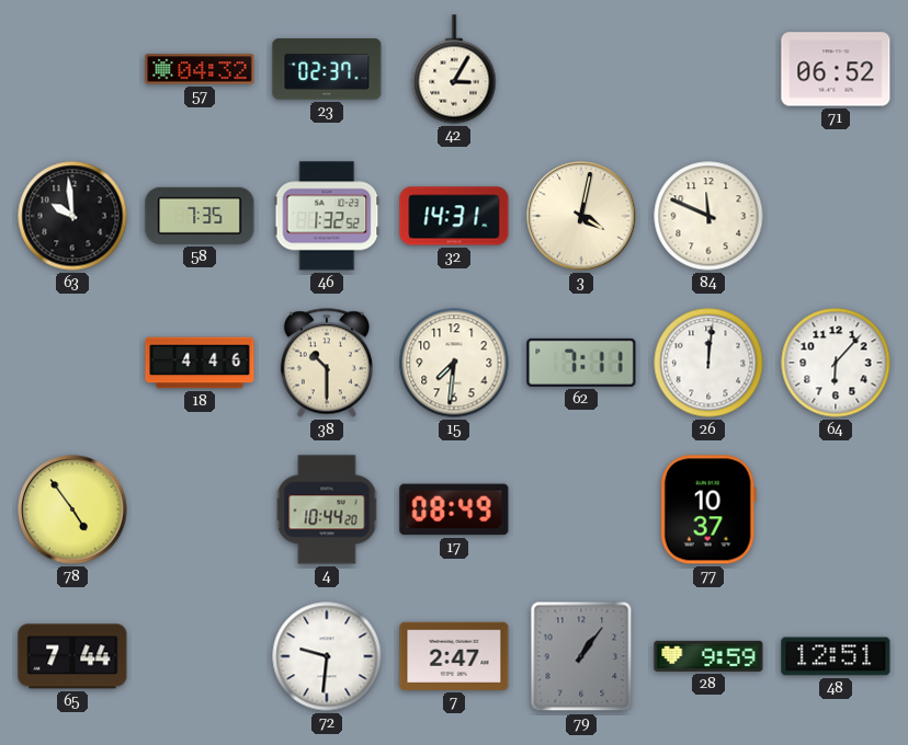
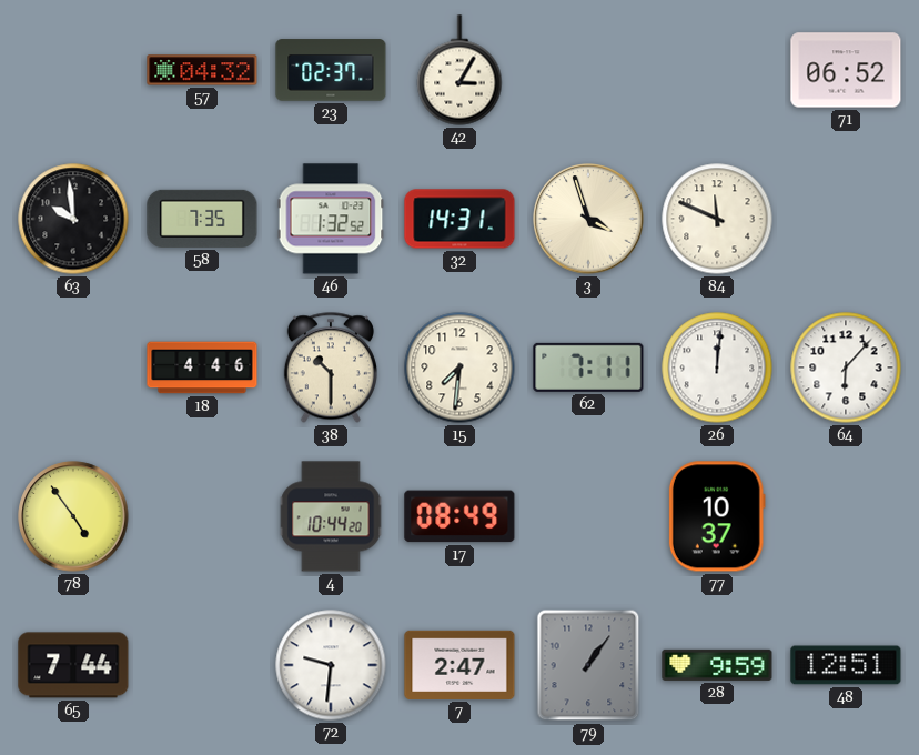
3: 4:02 -> 3:57
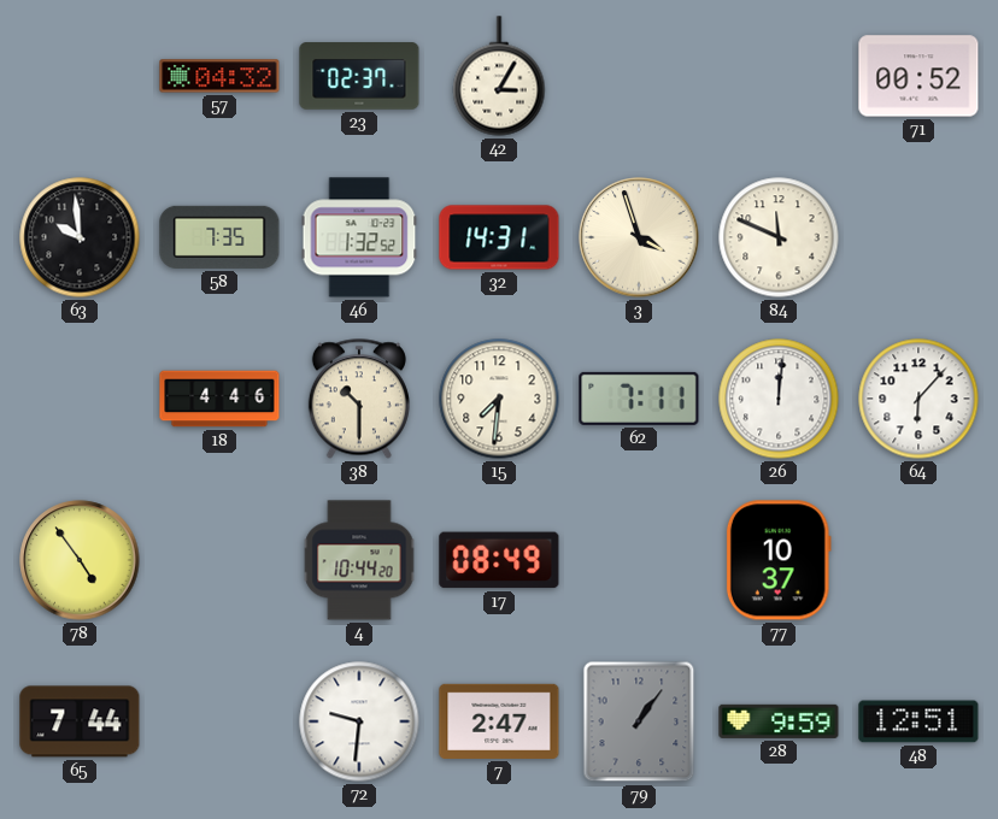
71: 06:52 -> 00:52
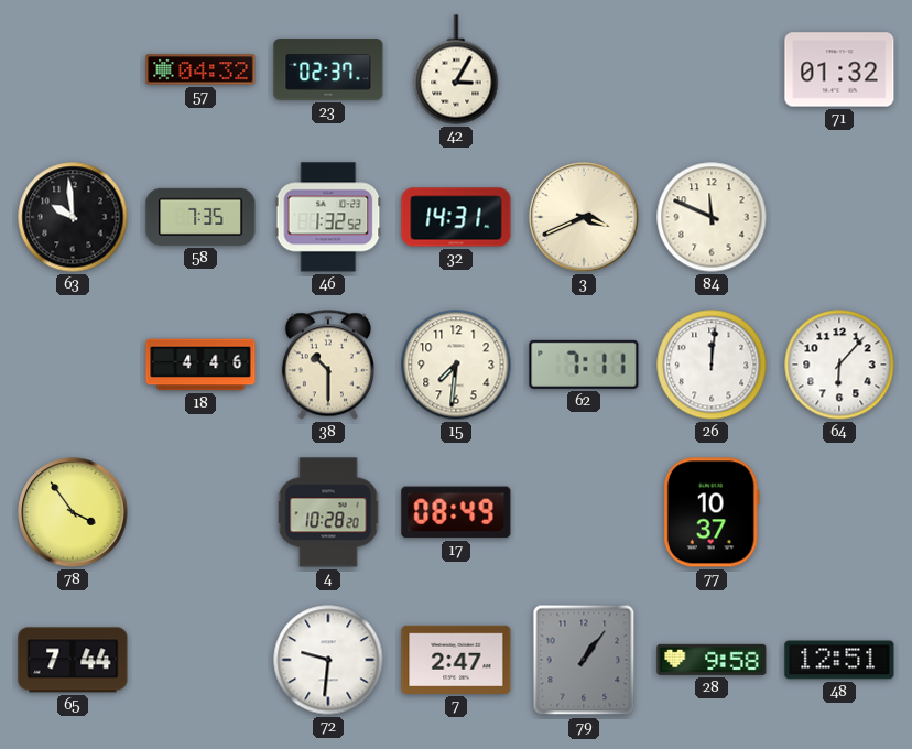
71: 00:52 -> 01:32
3: 3:57 -> 3:41
78: 4:54 -> 3:54
4: 10:44 -> 10:28
28: 9:59 -> 9:58
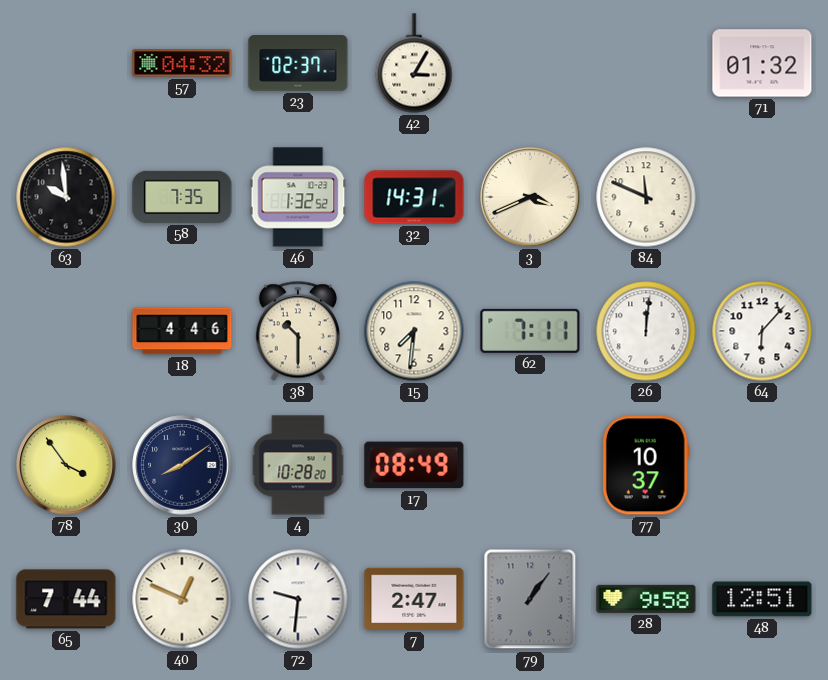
30: none -> 8:09
40: none -> 12:49
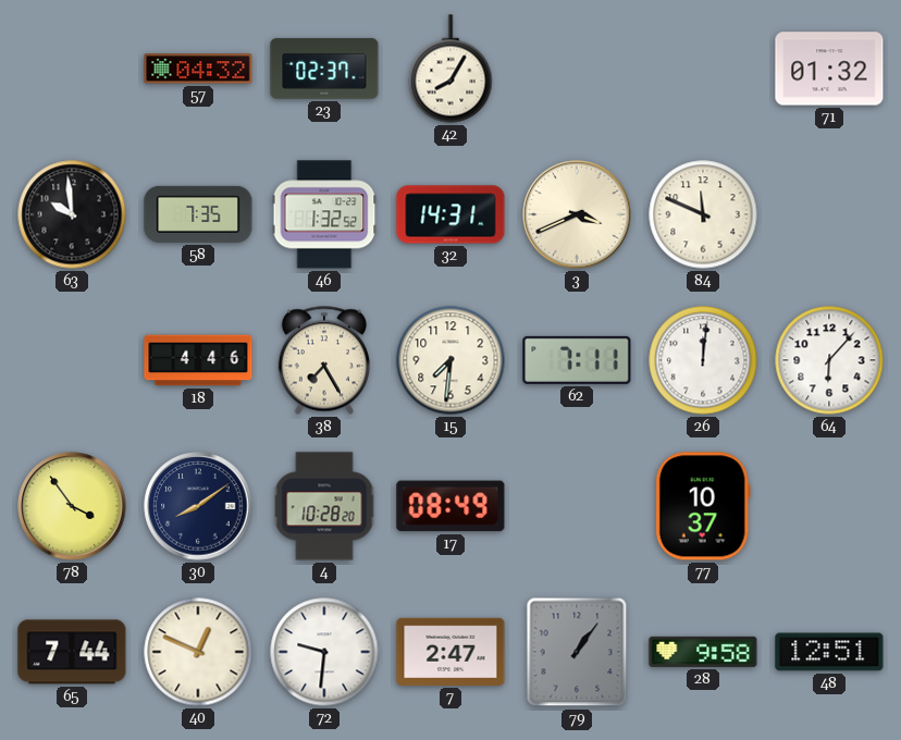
42: 3:05 -> 8:05
38: 10:30 -> 7:25
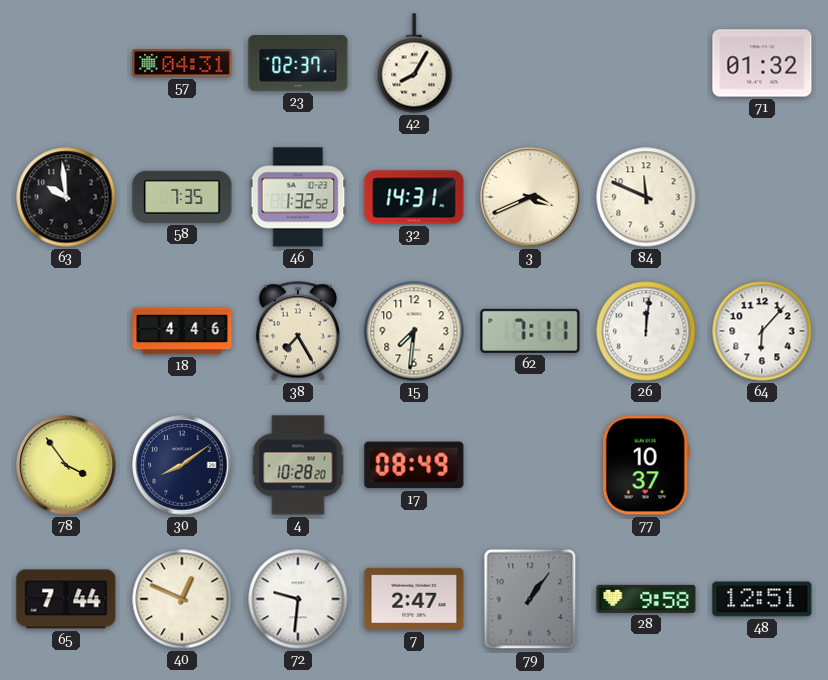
57: 04:32 -> 04:31
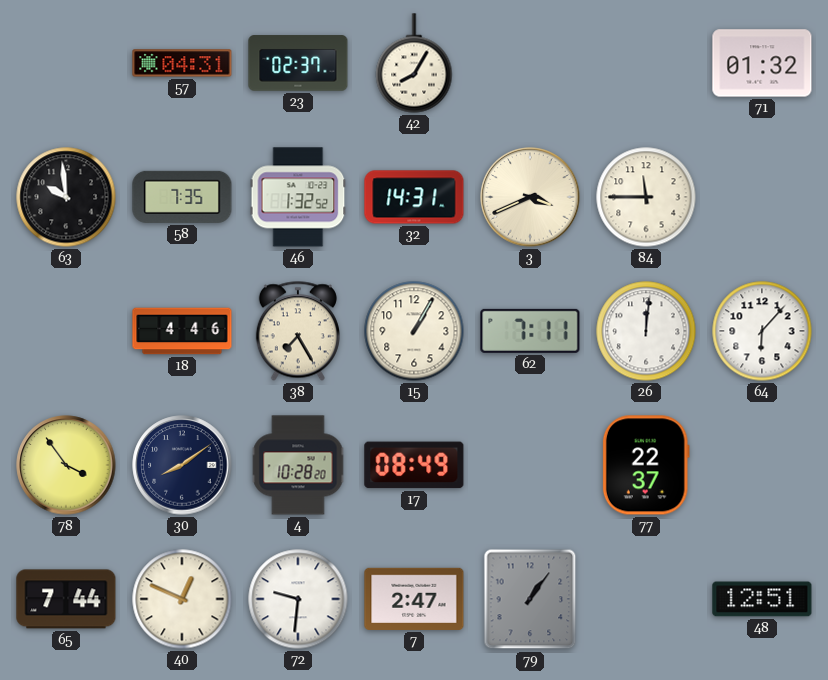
84: 11:49 -> 11:45
15: 7:31 -> 1:05
77: 10:37 -> 22:37
28: 9:58 -> none
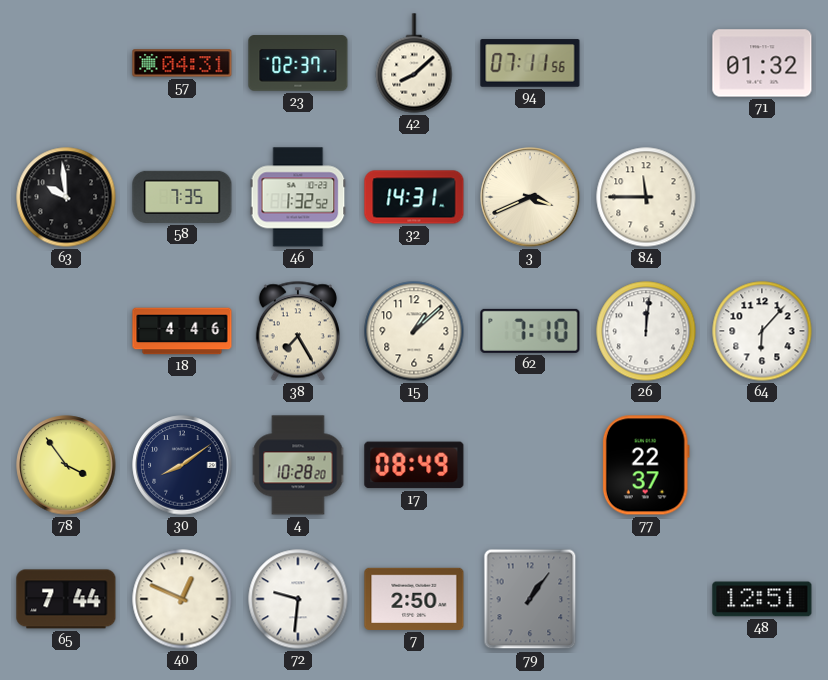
42: 8:05 -> 8:08
94: none -> 07:11
15: 1:05 -> 1:08
62: 7:11 -> 7:10
7: 2:47 -> 2:50
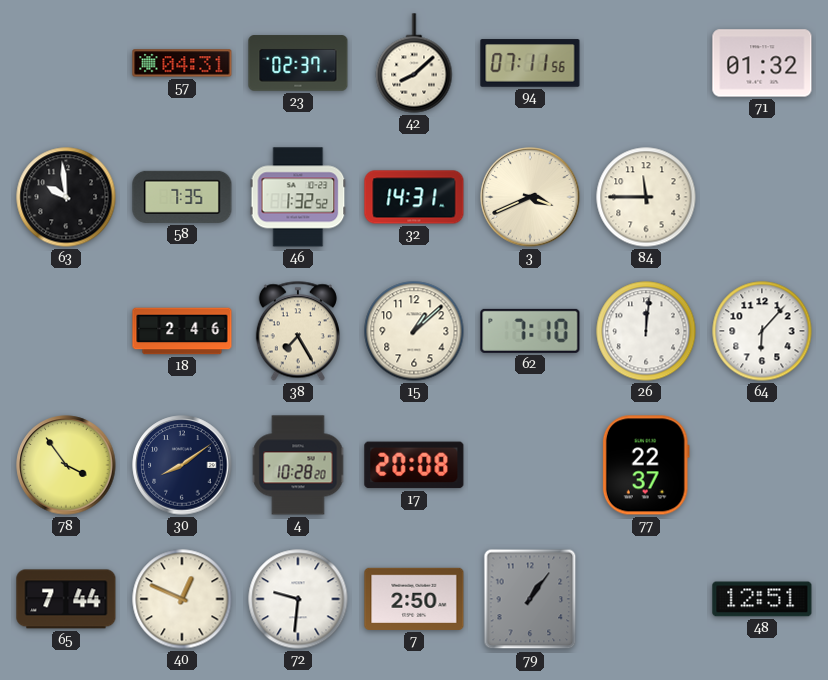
18: 4:46 -> 2:46
17: 08:49 -> 20:08
